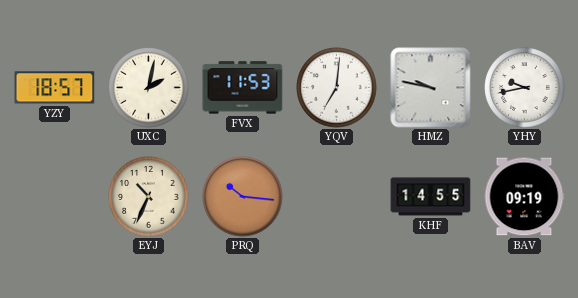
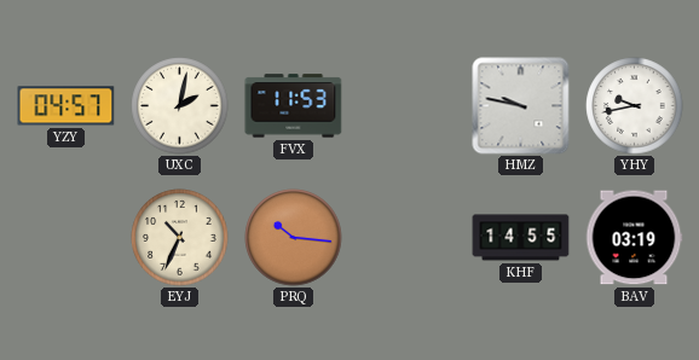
YZY: 18:57 -> 04:57
YQV: 7:01 -> none
BAV: 09:19 -> 03:19
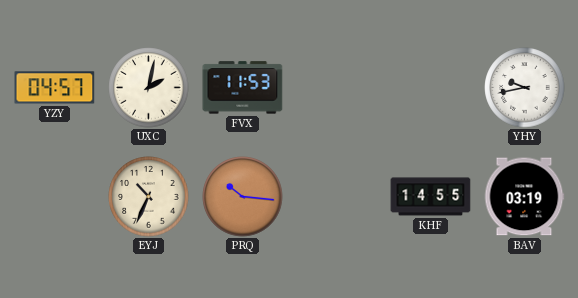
HMZ: 9:47 -> none
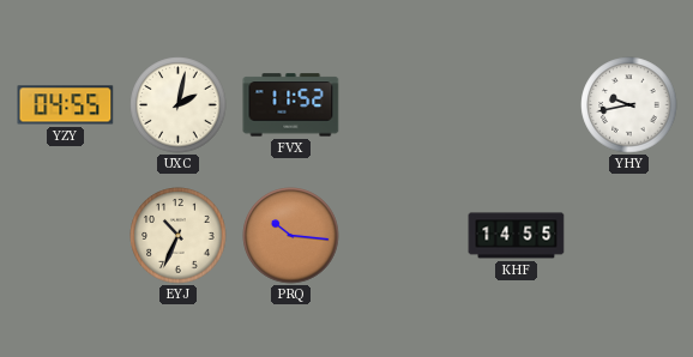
YZY: 04:57 -> 04:55
FVX: 11:53 -> 11:52
BAV: 03:19 -> none
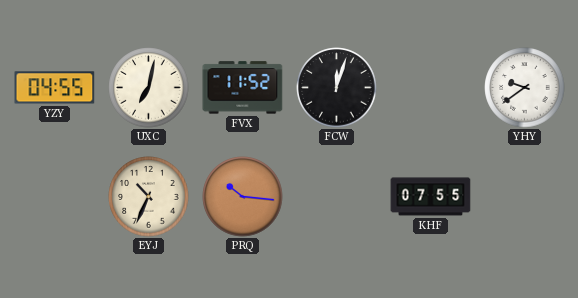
UXC: 2:02 -> 7:02
FCW: none -> 12:03
YHY: 9:43 -> 9:39
KHF: 14:55 -> 07:55
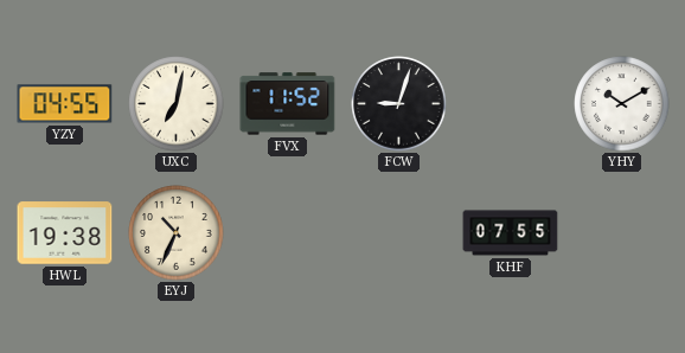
FCW: 12:03 -> 9:03
YHY: 9:39 -> 10:10
HWL: none -> 19:38
PRQ: 10:16 -> none
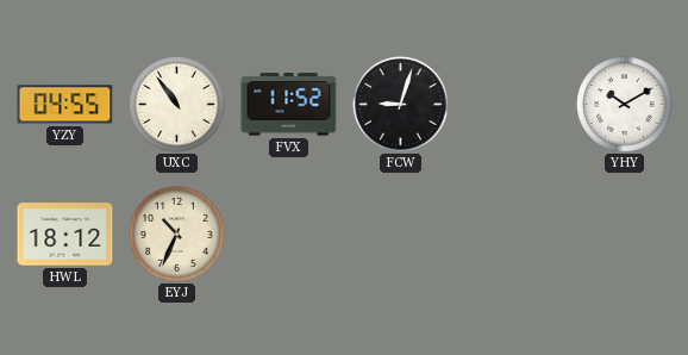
UXC: 7:02 -> 10:54
HWL: 19:38 -> 18:12
KHF: 07:55 -> none
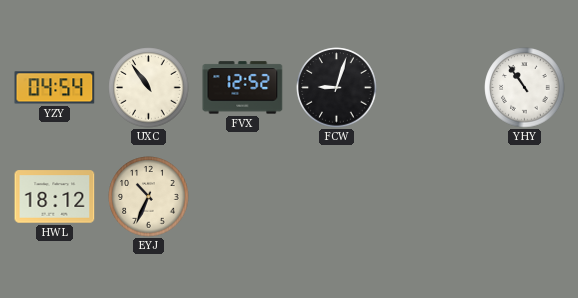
YZY: 04:55 -> 04:54
FVX: 11:52 -> 12:52
YHY: 10:10 -> 10:54
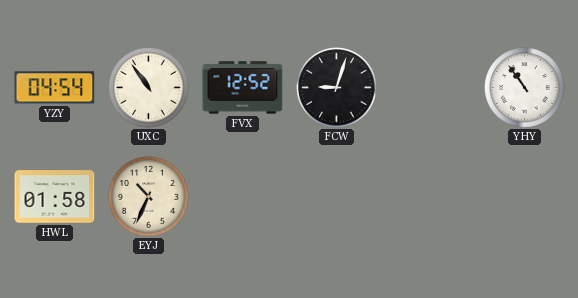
HWL: 18:12 -> 01:58
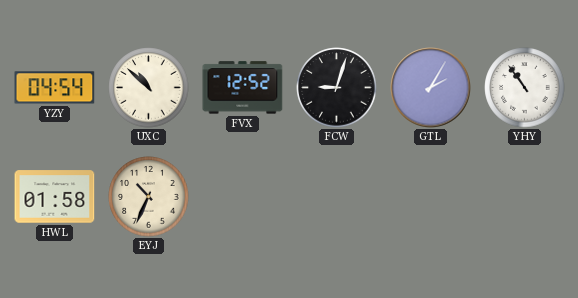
UXC: 10:54 -> 10:52
GTL: none -> 2:05
